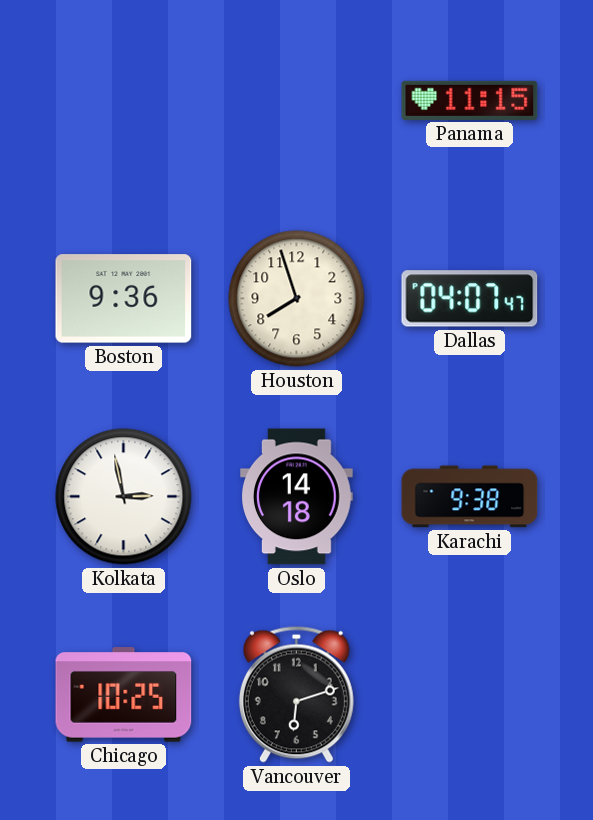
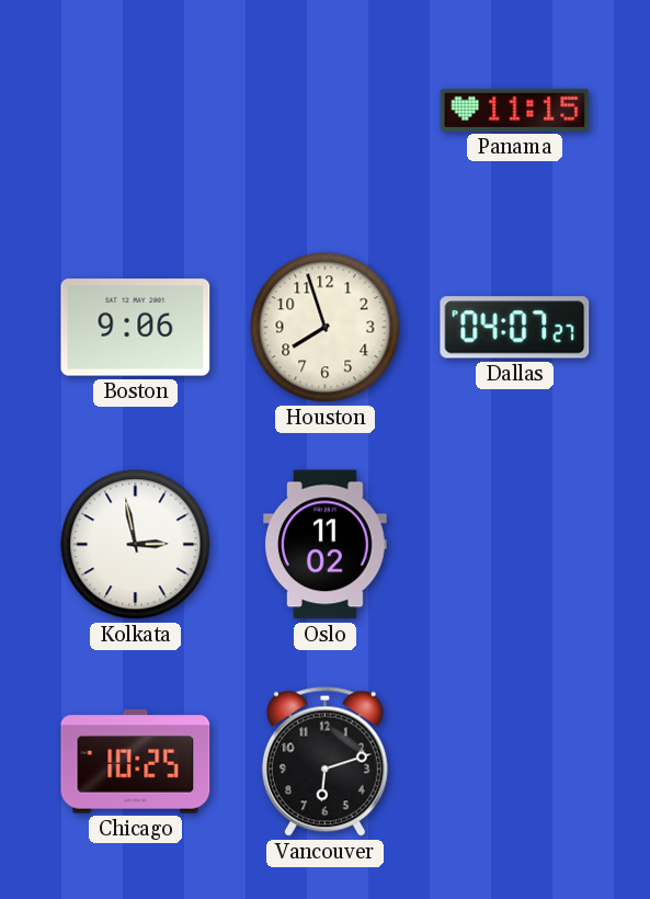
Boston: 9:36 -> 9:06
Dallas: 04:07:47 -> 04:07:27
Oslo: 14:18 -> 11:02
Karachi: 9:38 -> none
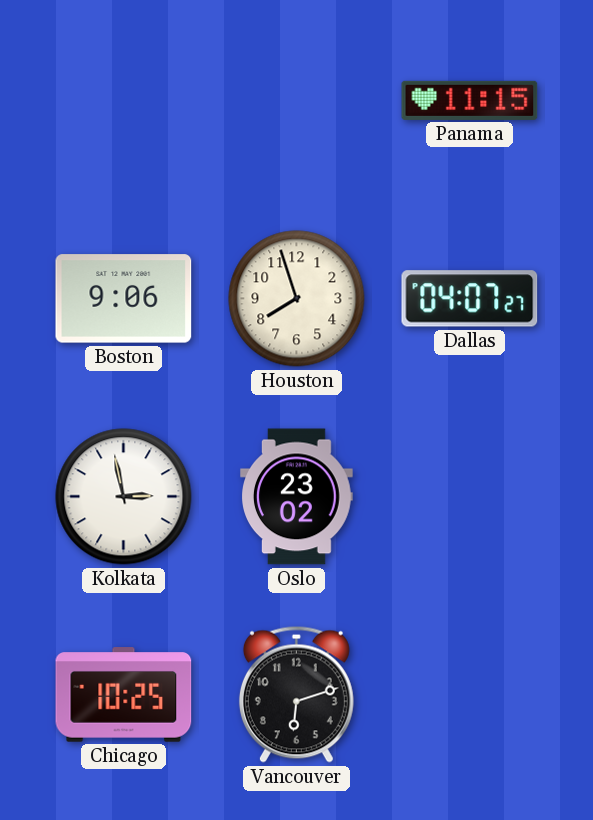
Oslo: 11:02 -> 23:02
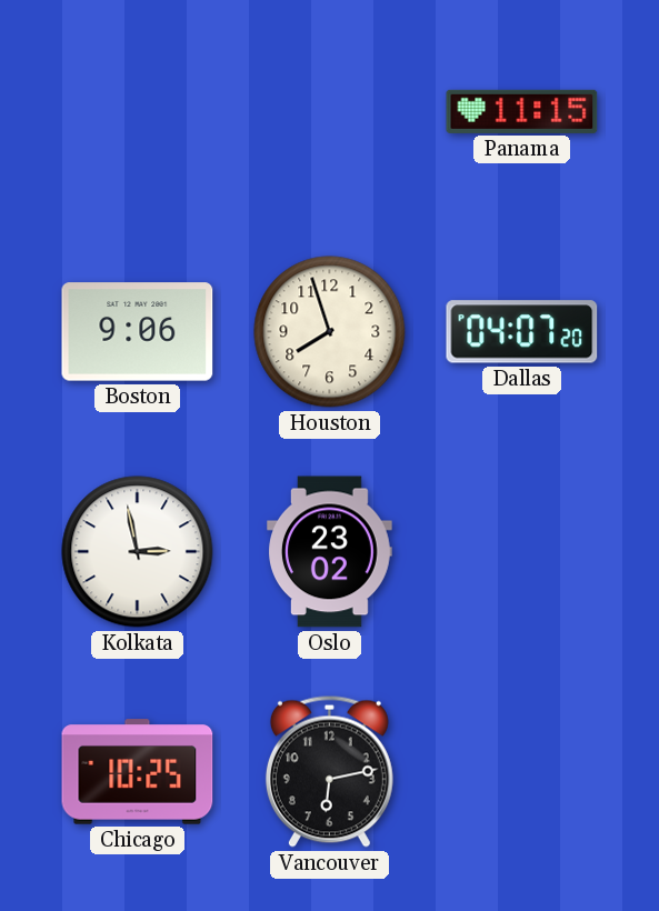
Dallas: 04:07:27 -> 04:07:20
Vancouver: 6:12 -> 6:13
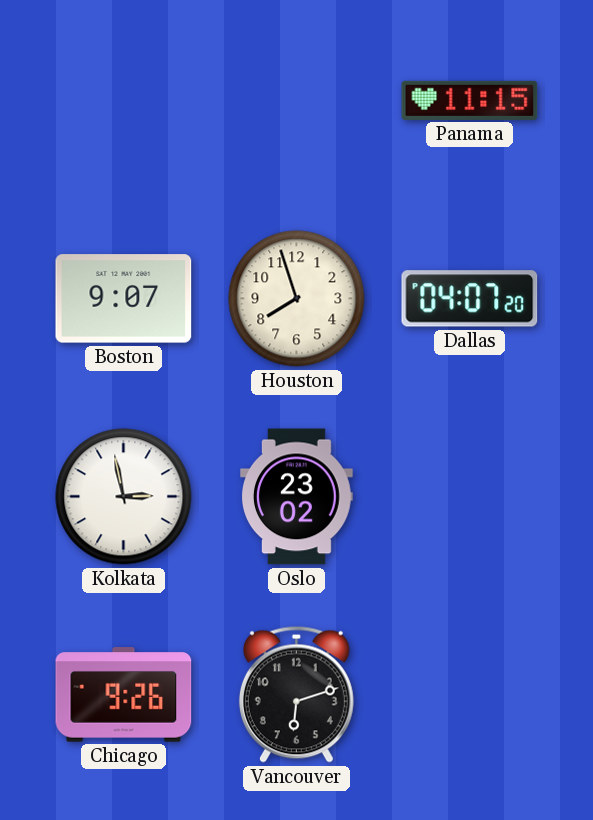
Boston: 9:06 -> 9:07
Chicago: 10:25 -> 9:26
Vancouver: 6:13 -> 6:12
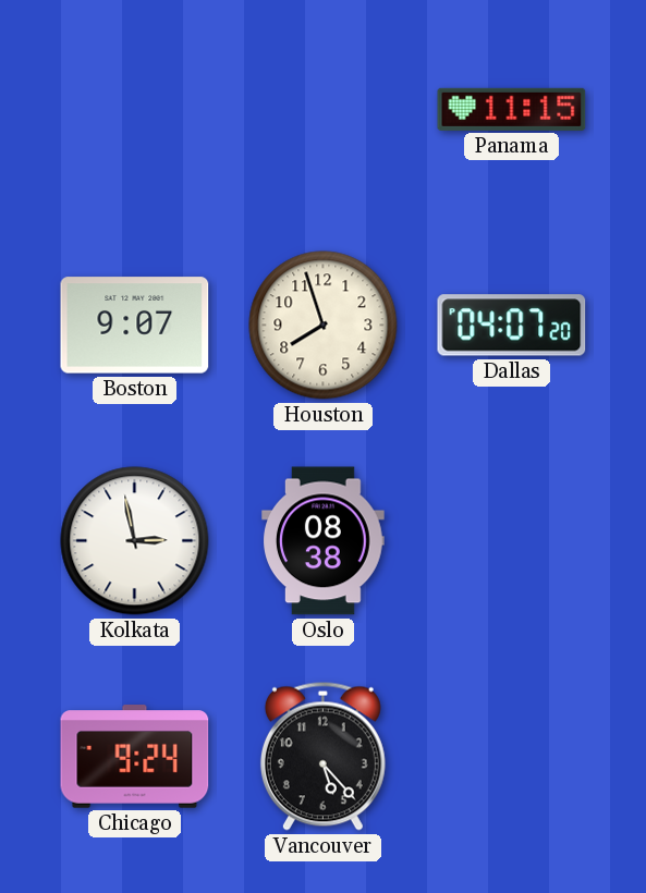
Oslo: 23:02 -> 08:38
Chicago: 9:26 -> 9:24
Vancouver: 6:12 -> 5:23
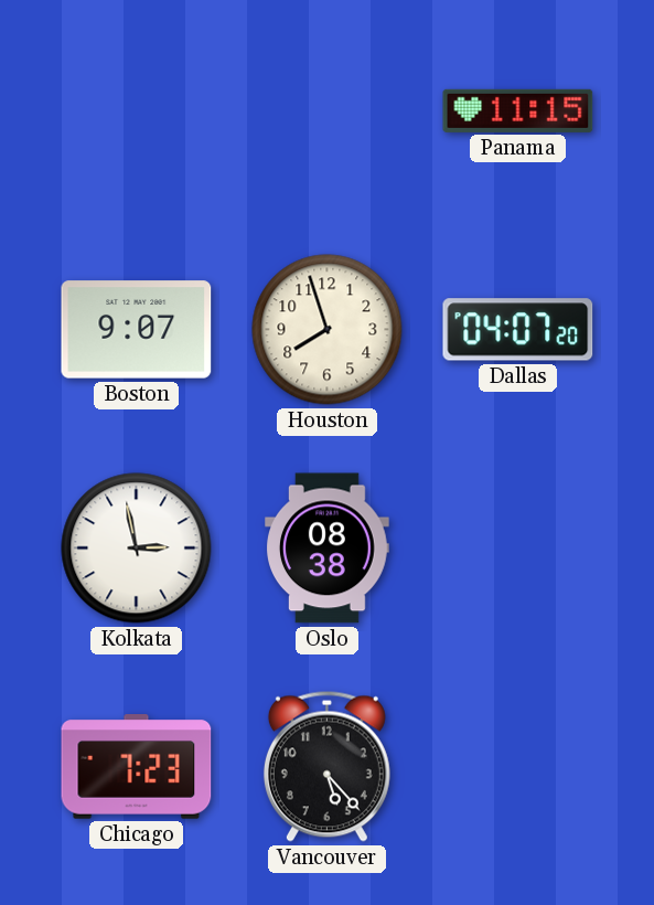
Chicago: 9:24 -> 7:23
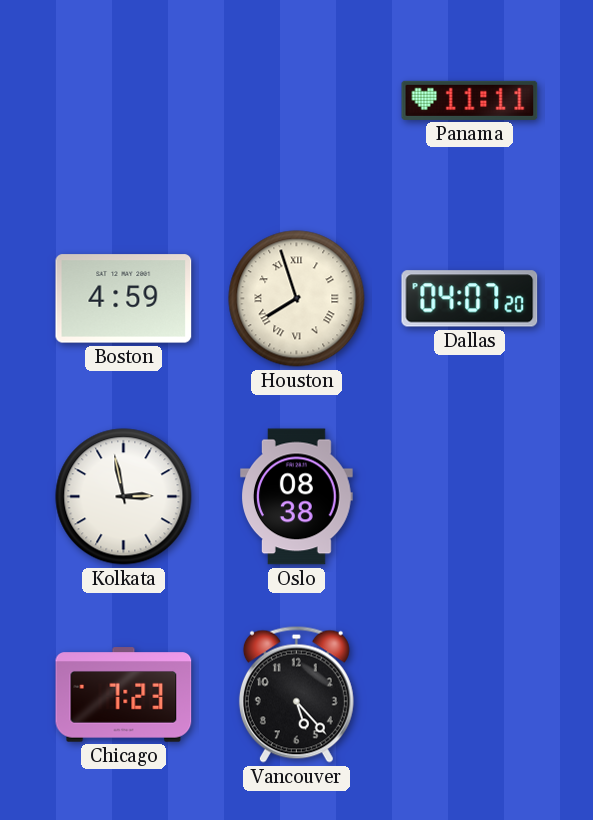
Panama: 11:15 -> 11:11
Boston: 9:07 -> 4:59
Houston numerals: Arabic -> Roman
